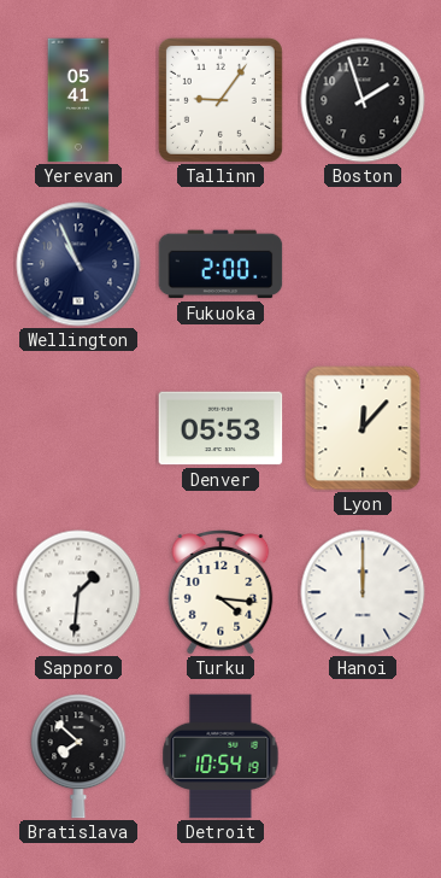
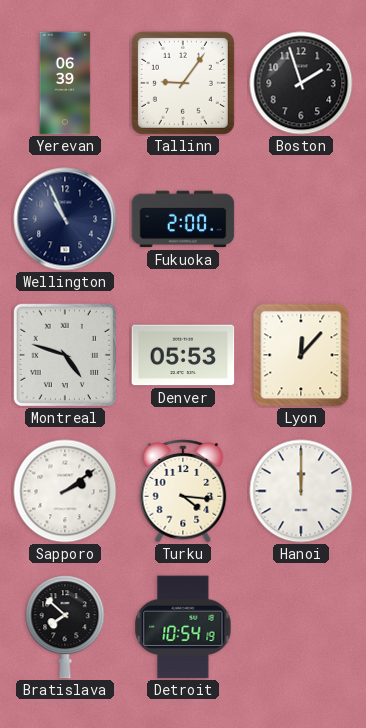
Yerevan: 05:41 -> 06:39
Montreal: none -> 4:48
Sapporo: 1:31 -> 2:09
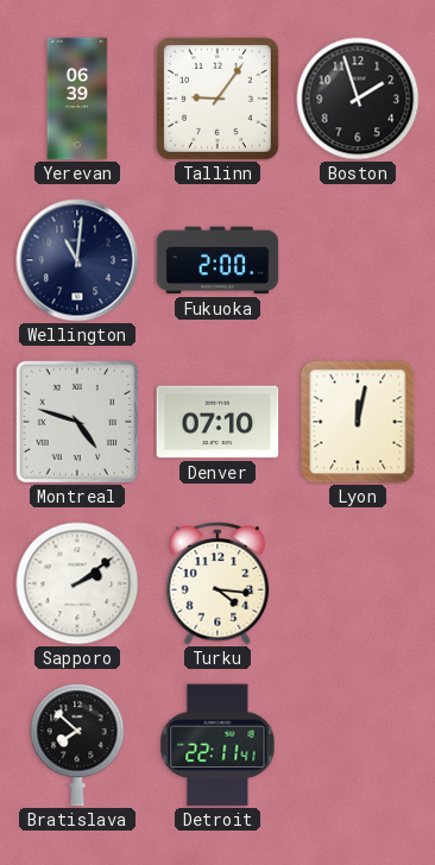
Wellington: 10:56 -> 11:01
Denver: 05:53 -> 07:10
Lyon: 12:07 -> 12:02
Hanoi: 12:00 -> none
Detroit: 10:54 -> 22:11
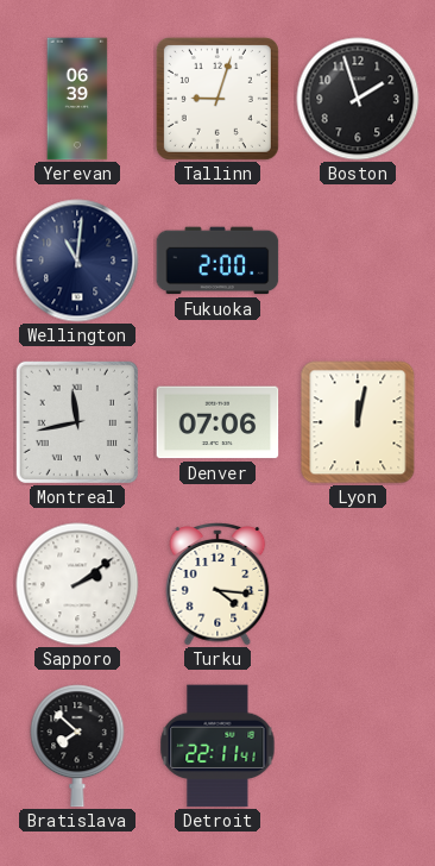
Tallinn: 9:06 -> 9:03
Montreal: 4:48 -> 11:43
Denver: 07:10 -> 07:06
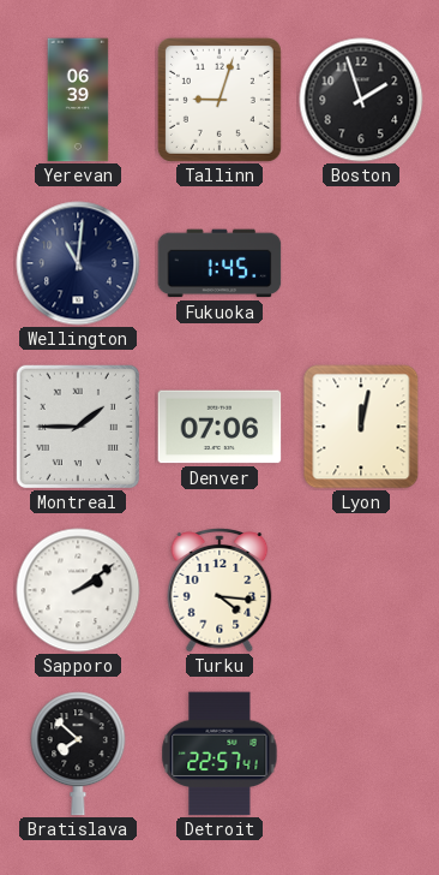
Fukuoka: 2:00 -> 1:45
Montreal: 11:43 -> 1:45
Detroit: 22:11 -> 22:57
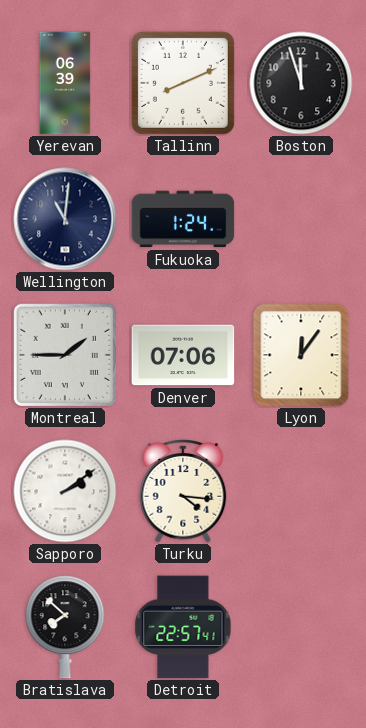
Tallinn: 9:03 -> 8:11
Boston: 1:57 -> 11:57
Fukuoka: 1:45 -> 1:24
Lyon: 12:02 -> 12:06
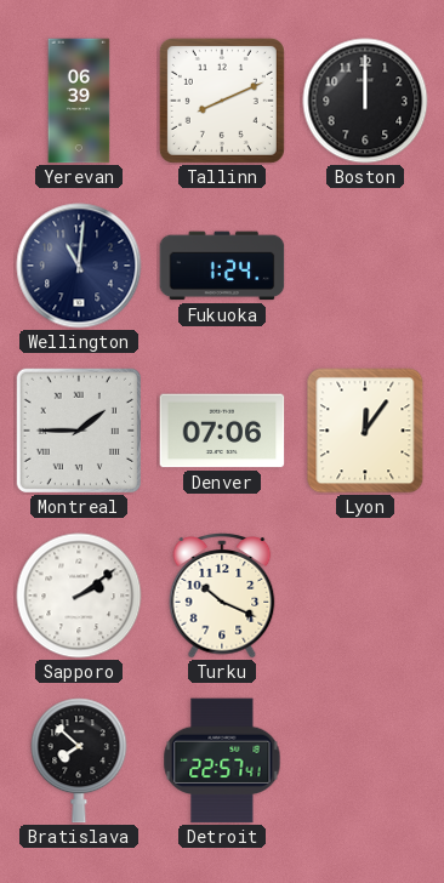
Boston: 11:57 -> 12:00
Turku: 4:16 -> 10:19
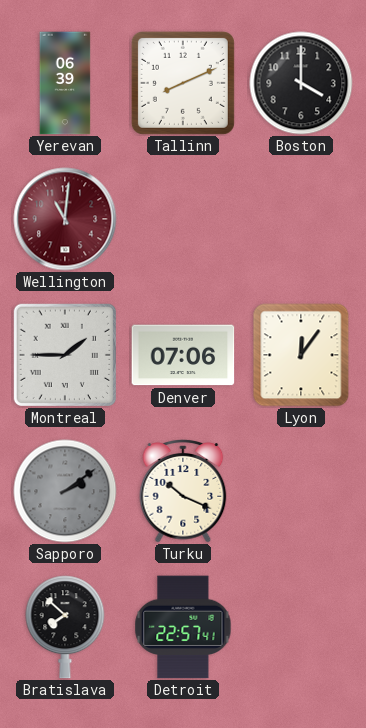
Boston: 12:00 -> 4:00
Wellington dial: navy -> burgundy
Fukuoka: 1:24 -> none
Sapporo dial: white -> grey
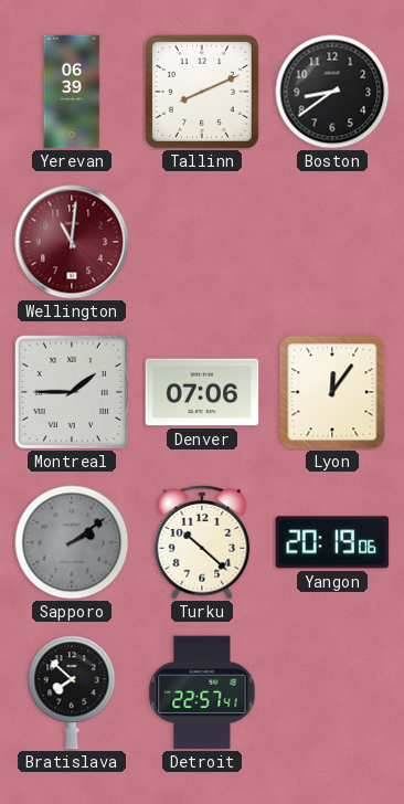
Boston: 4:00 -> 8:39
Turku: 10:19 -> 10:22
Yangon: none -> 20:19
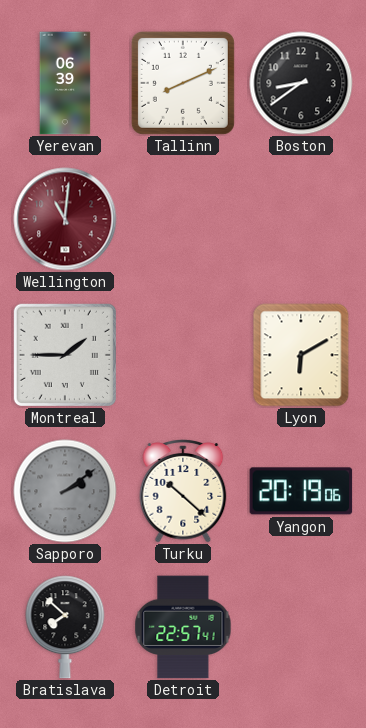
Denver: 07:06 -> none
Lyon: 12:06 -> 6:10
